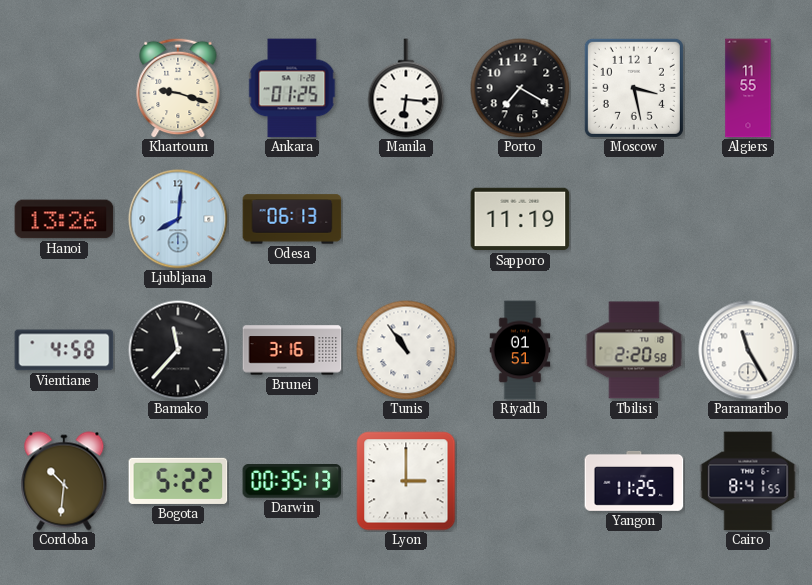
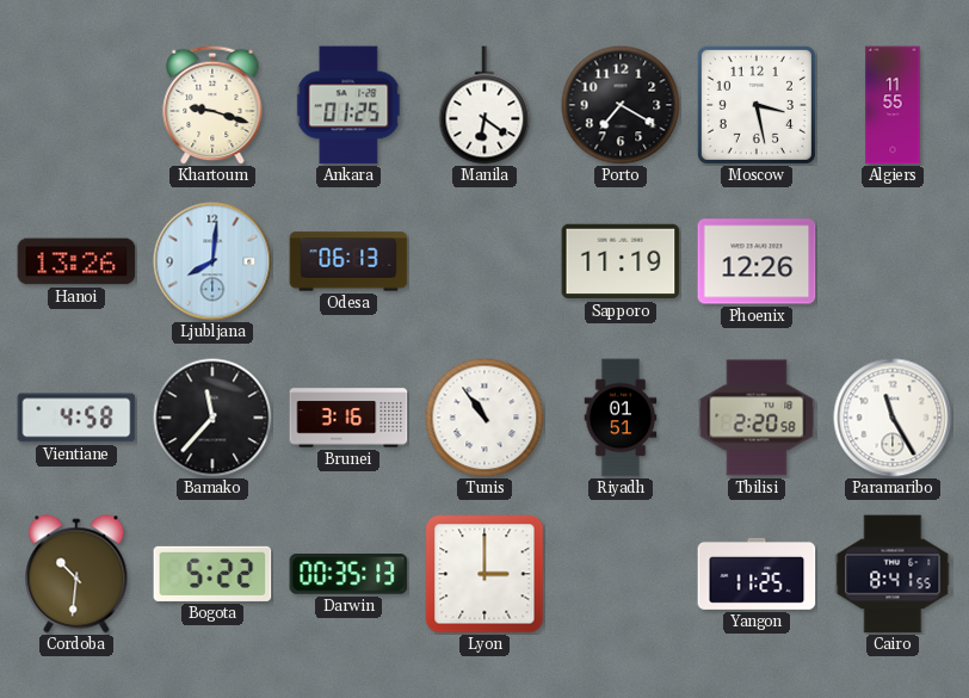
Manila: 6:16 -> 6:21
Phoenix: none -> 12:26
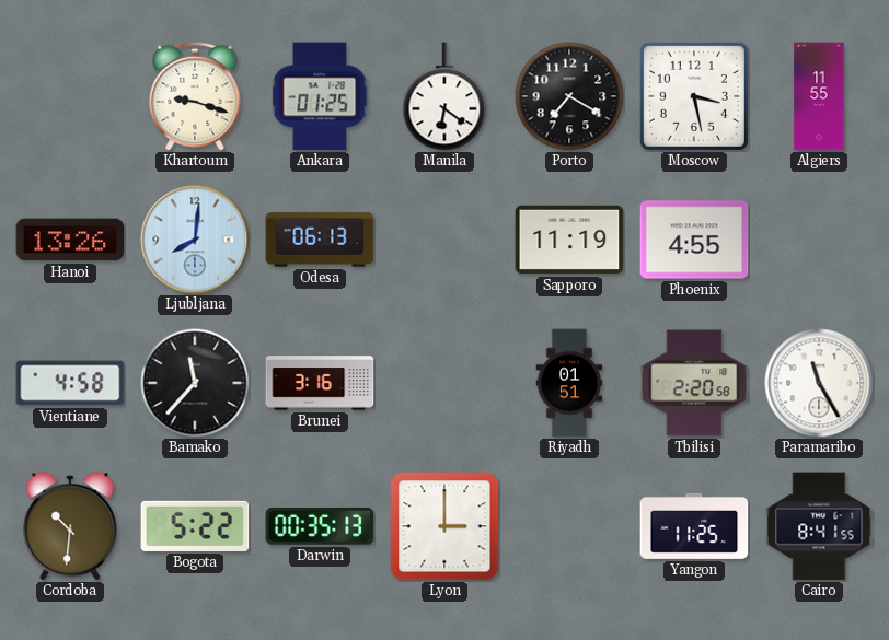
Phoenix: 12:26 -> 4:55
Tunis: 10:54 -> none
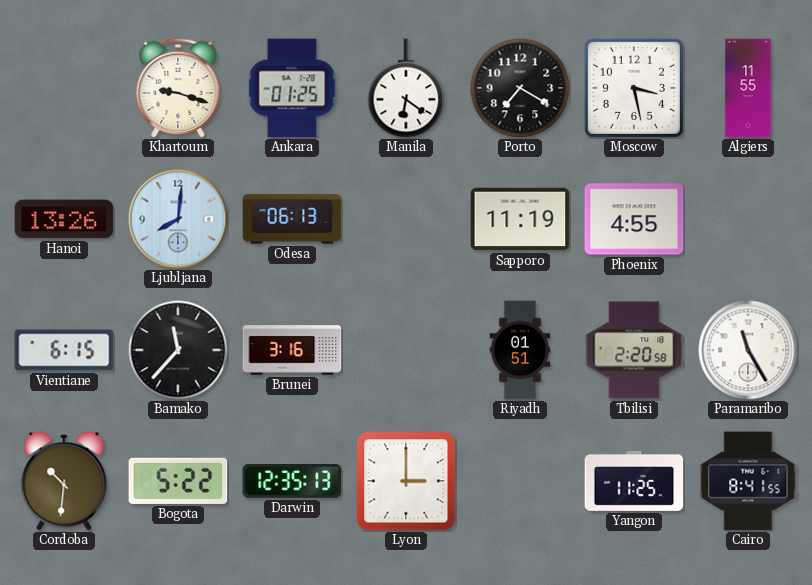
Vientiane: 4:58 -> 6:15
Darwin: 00:35 -> 12:35
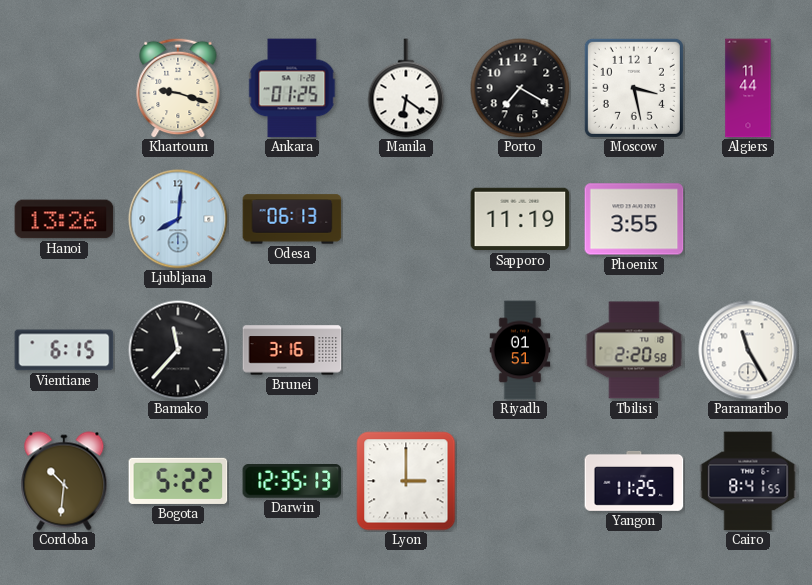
Algiers: 11:55 -> 11:44
Phoenix: 4:55 -> 3:55
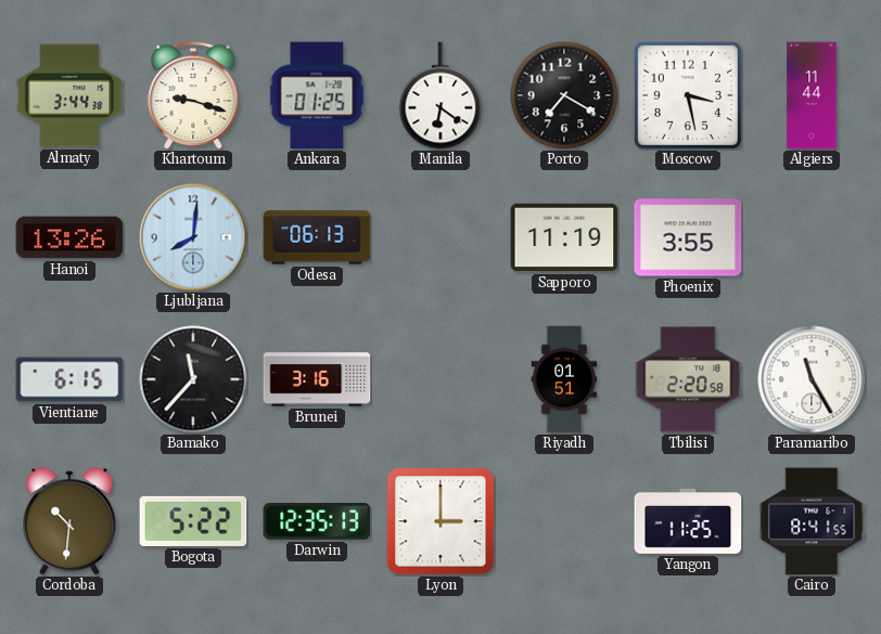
Almaty: none -> 3:44
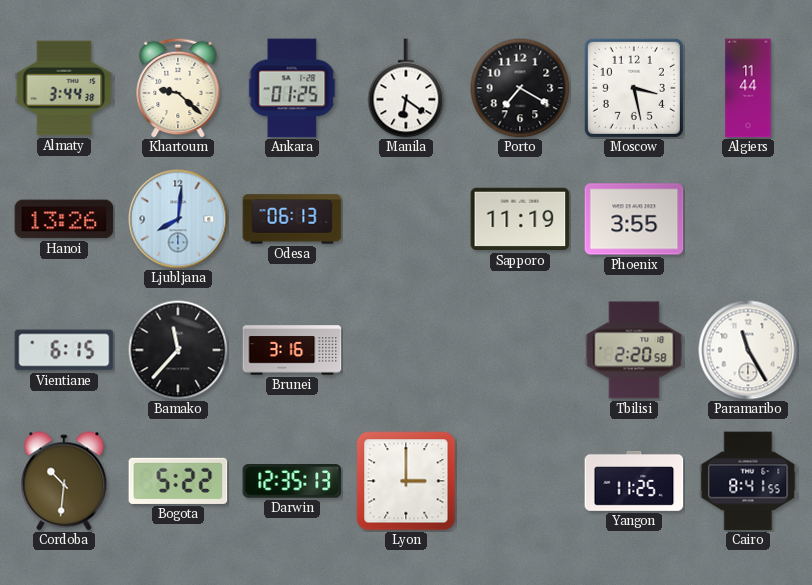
Khartoum: 9:18 -> 9:22
Riyadh: 01:51 -> none
